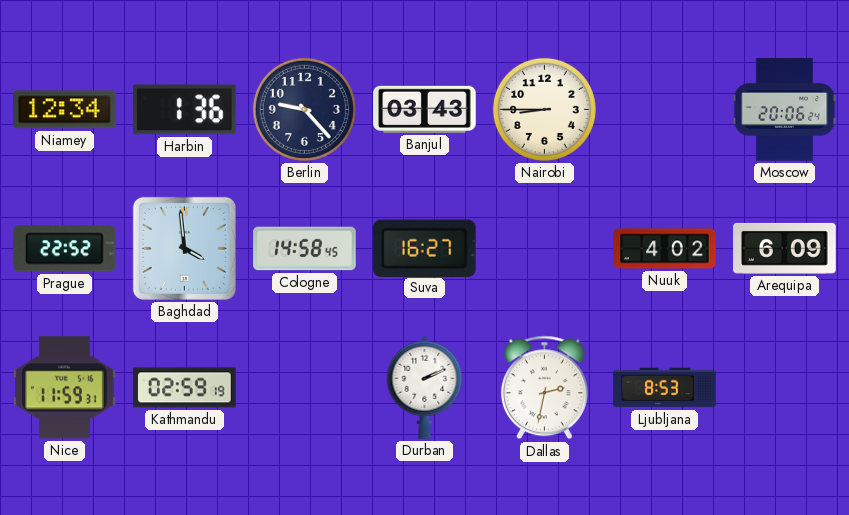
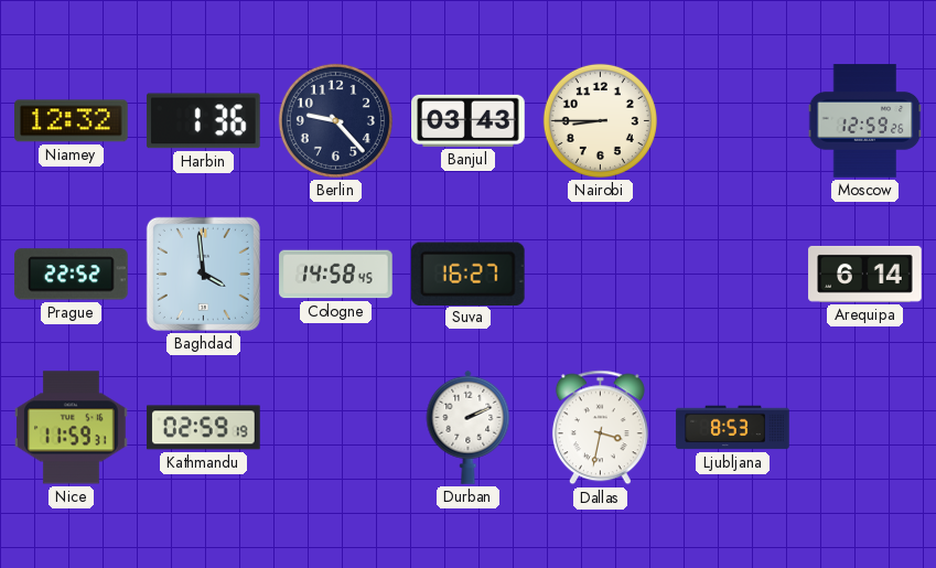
Niamey: 12:34 -> 12:32
Moscow: 20:06 -> 12:59
Nuuk: 4:02 -> none
Arequipa: 6:09 -> 6:14
Dallas: 2:32 -> 3:32
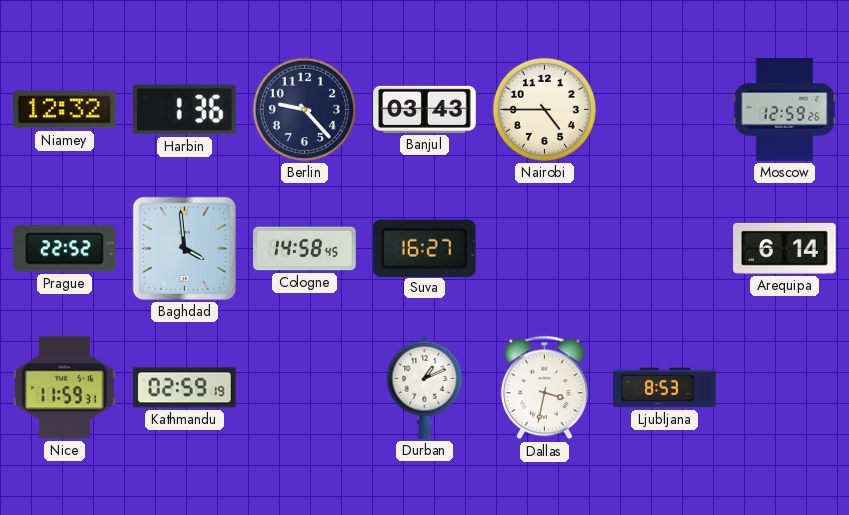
Nairobi: 8:45 -> 4:45
Durban: 2:11 -> 1:11
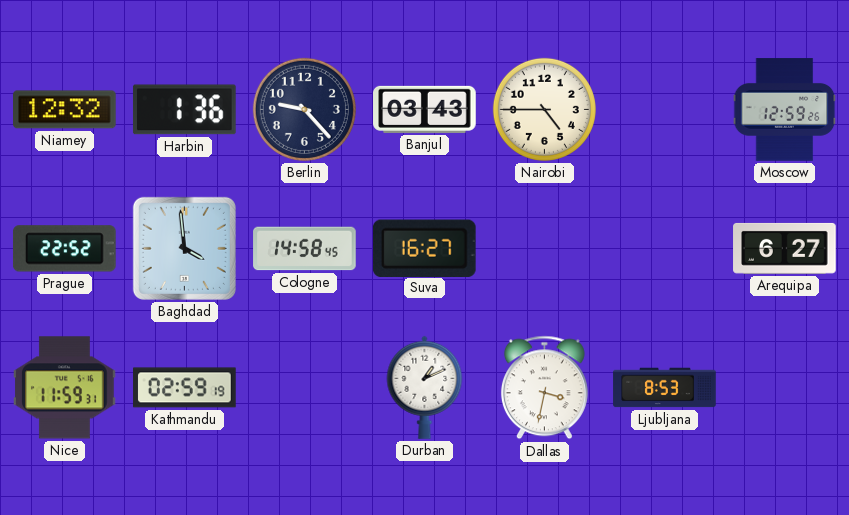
Arequipa: 6:14 -> 6:27
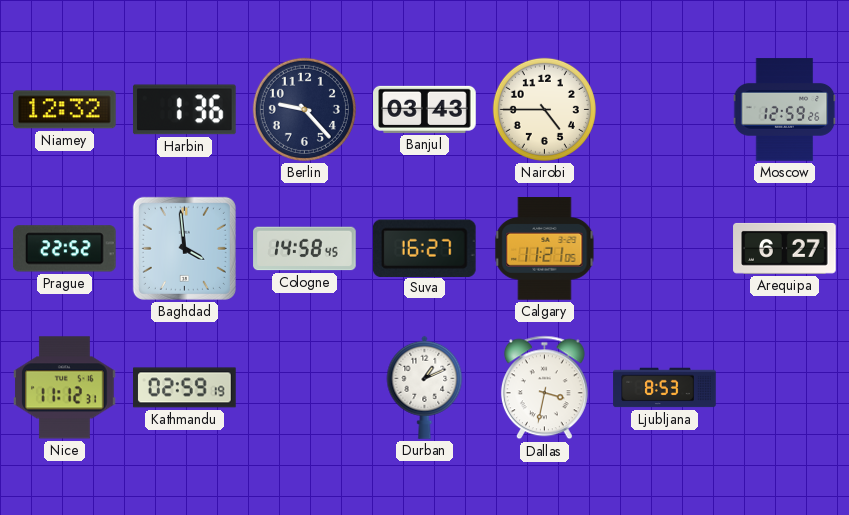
Calgary: none -> 11:21
Nice: 11:59 -> 11:12
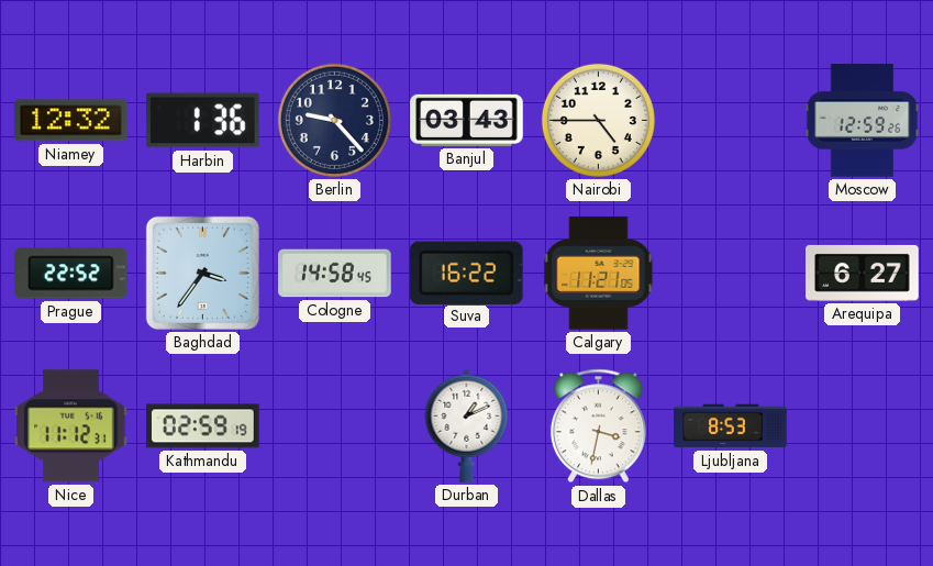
Baghdad: 3:59 -> 3:36
Suva: 16:27 -> 16:22
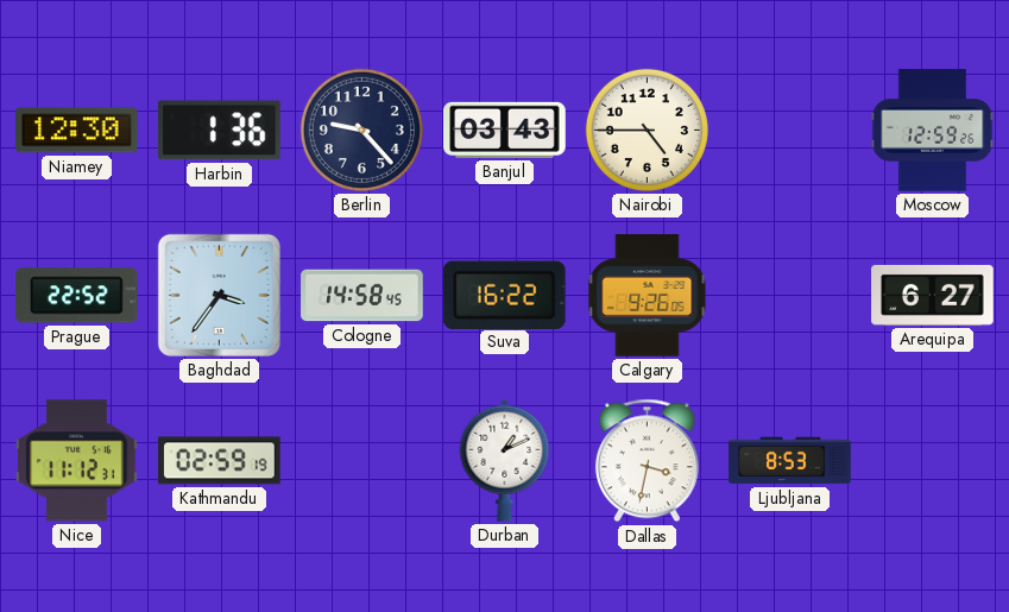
Niamey: 12:32 -> 12:30
Calgary: 11:21 -> 9:26
